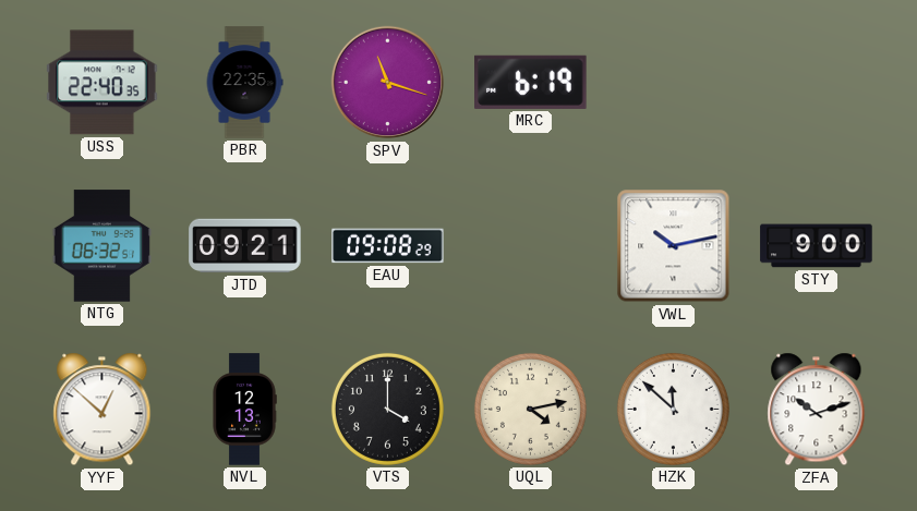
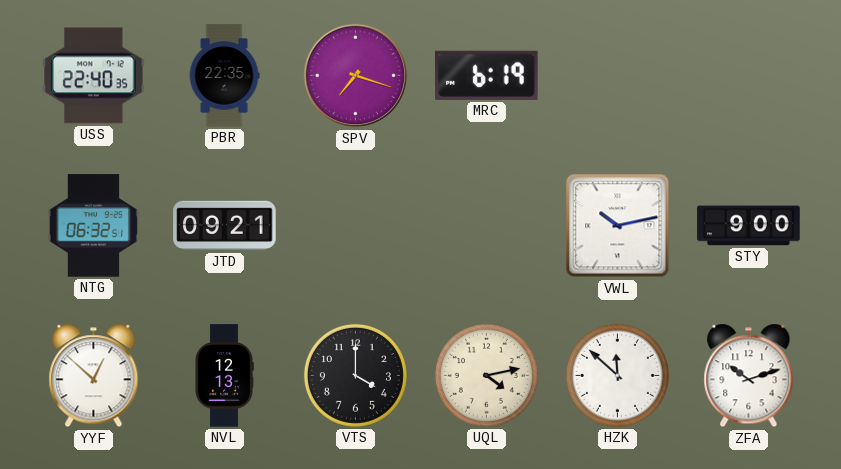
SPV: 11:18 -> 7:18
EAU: 09:08 -> none
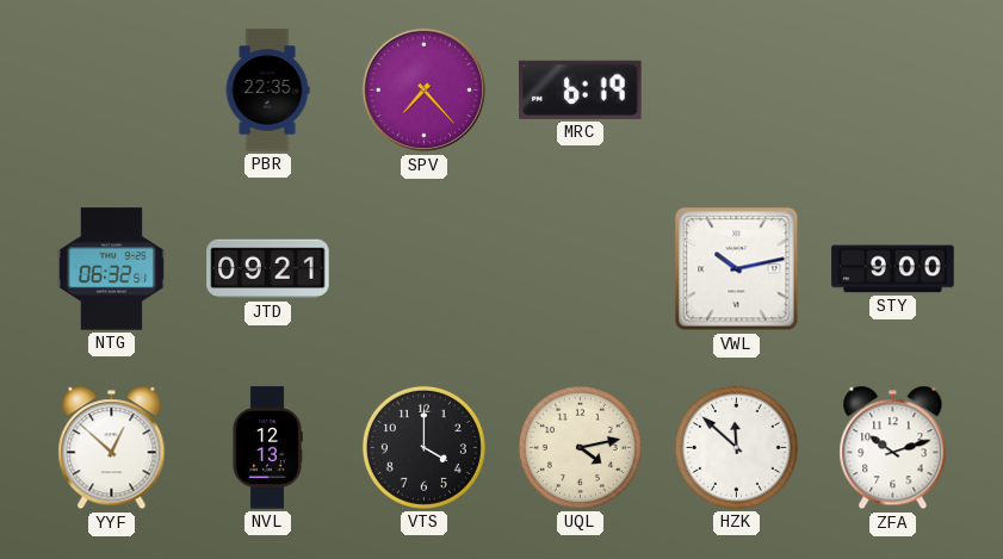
USS: 22:40 -> none
SPV: 7:18 -> 7:23
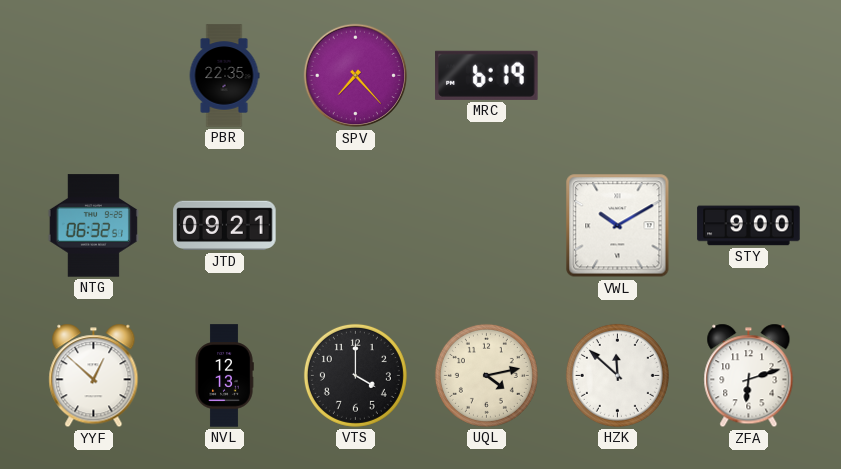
VWL: 10:13 -> 10:10
ZFA: 10:12 -> 6:12
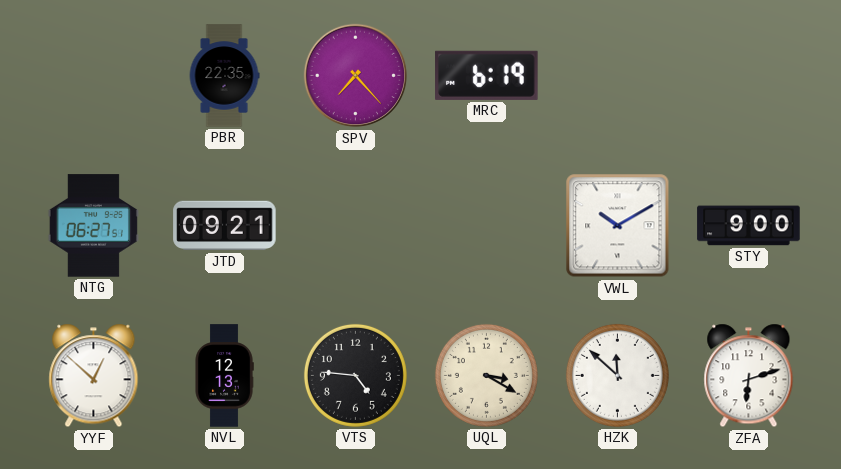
NTG: 06:32 -> 06:27
VTS: 4:00 -> 4:46
UQL: 4:13 -> 3:20
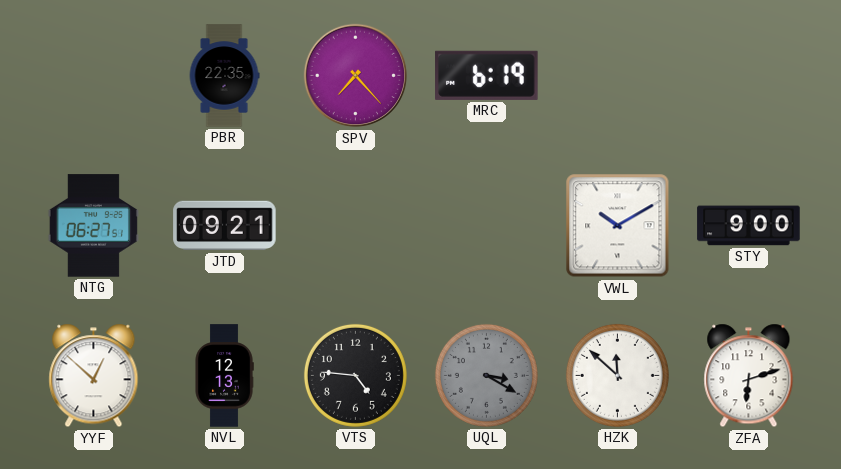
UQL dial: cream -> grey
